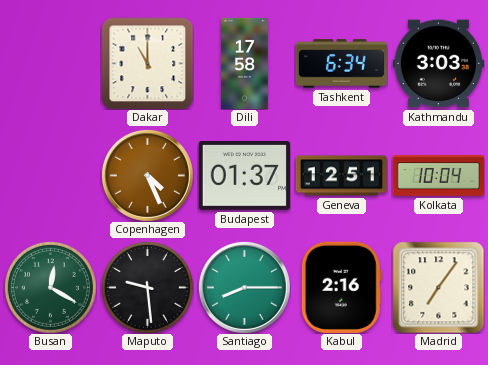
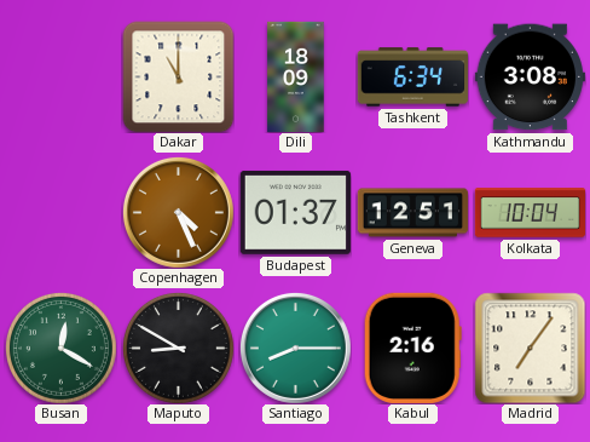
Dili: 17:58 -> 18:09
Kathmandu: 3:03 -> 3:08
Maputo: 9:29 -> 8:50
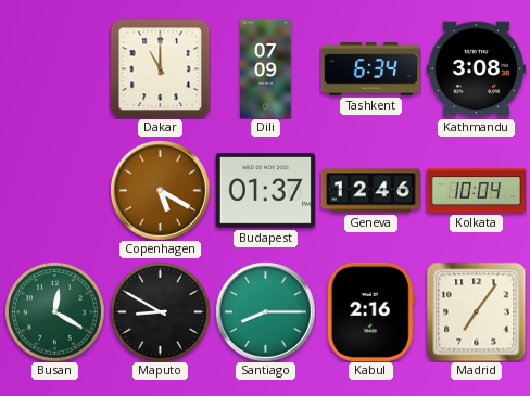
Dili: 18:09 -> 07:09
Copenhagen: 4:26 -> 5:20
Geneva: 12:51 -> 12:46
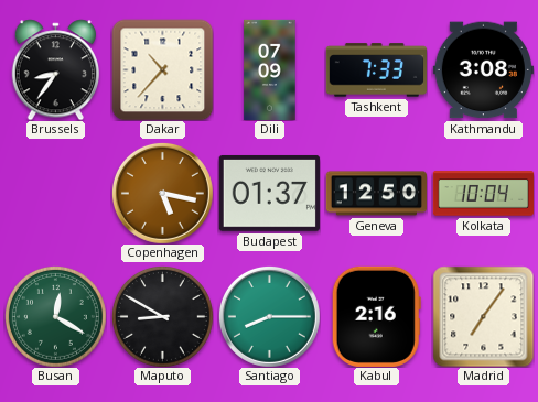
Brussels: none -> 8:36
Dakar: 11:00 -> 10:37
Tashkent: 6:34 -> 7:33
Copenhagen: 5:20 -> 5:17
Geneva: 12:46 -> 12:50
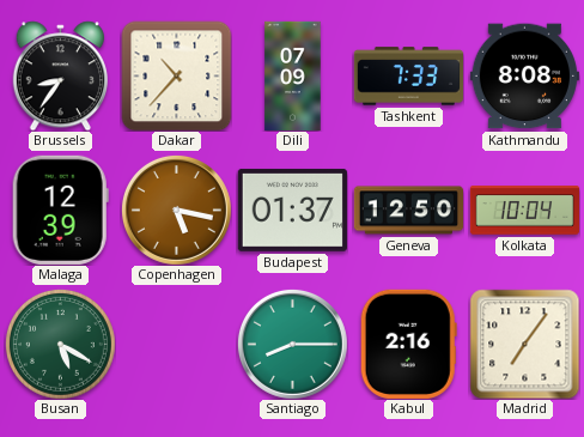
Kathmandu: 3:08 -> 8:08
Malaga: none -> 12:39
Busan: 12:20 -> 5:20
Maputo: 8:50 -> none
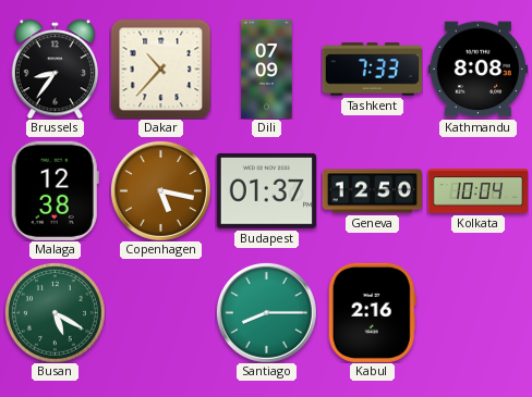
Malaga: 12:39 -> 12:38
Madrid: 7:06 -> none
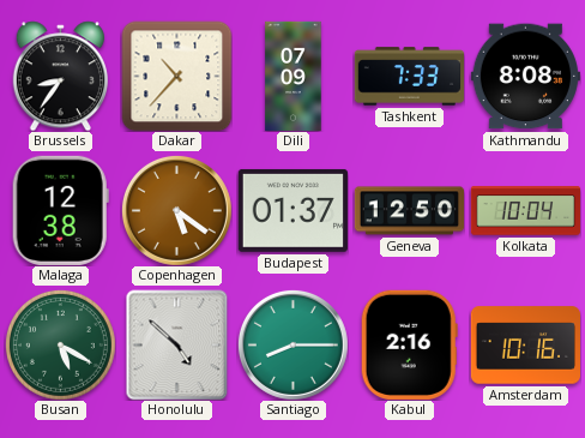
Copenhagen: 5:17 -> 5:21
Honolulu: none -> 4:52
Amsterdam: none -> 10:16
